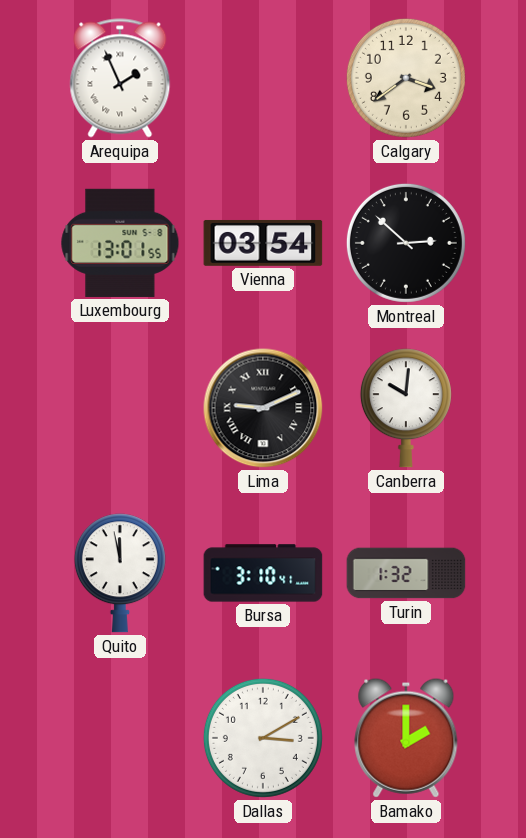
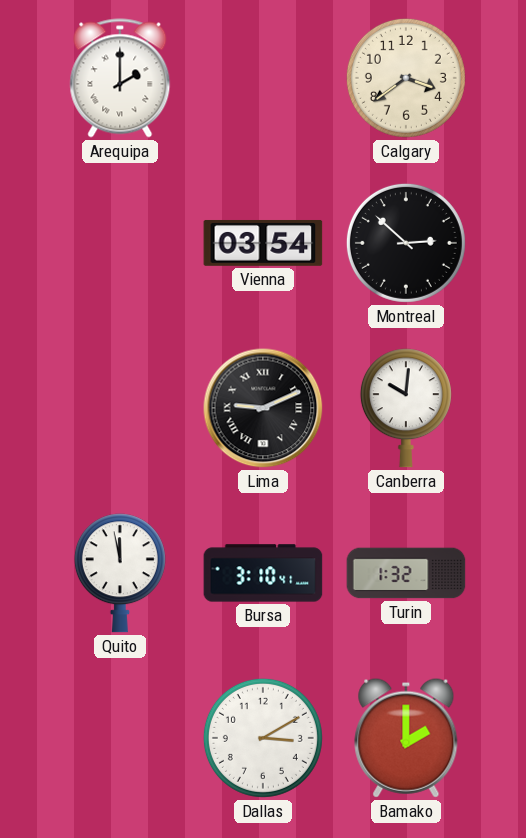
Arequipa: 1:56 -> 2:00
Luxembourg: 13:01 -> none
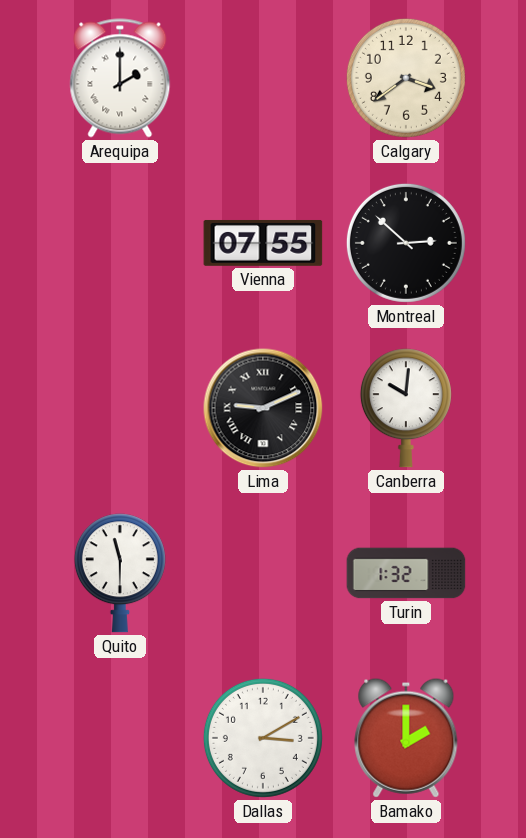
Vienna: 03:54 -> 07:55
Quito: 11:58 -> 11:30
Bursa: 3:10 -> none
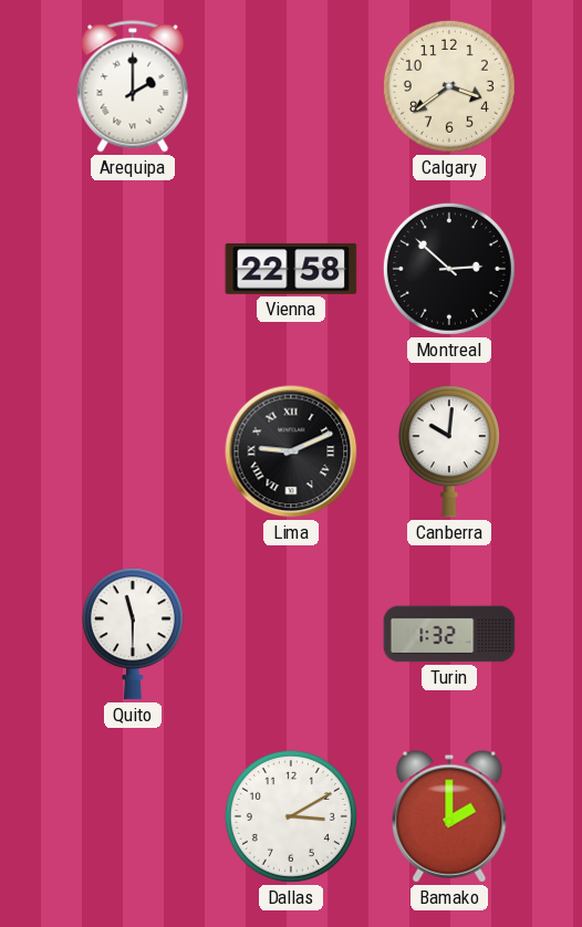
Vienna: 07:55 -> 22:58
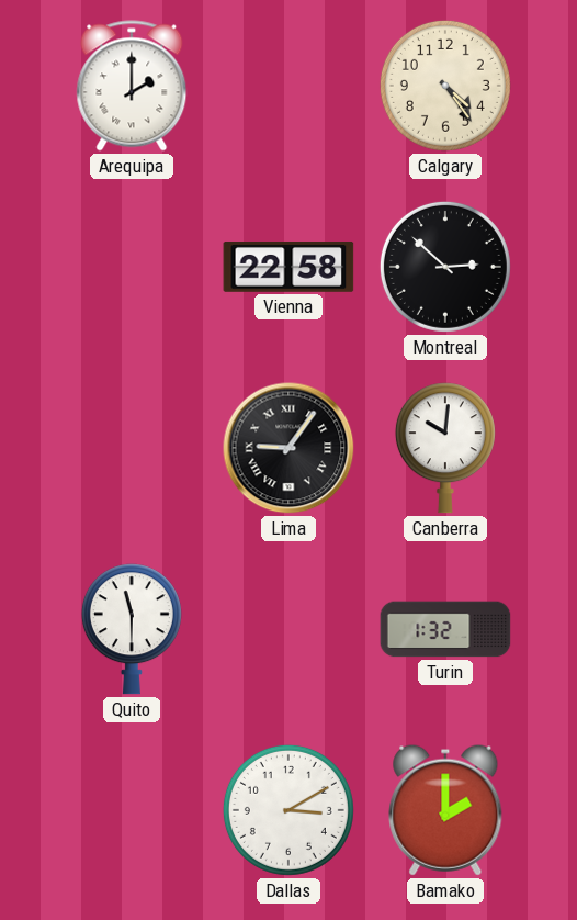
Calgary: 3:39 -> 4:24
Lima: 9:11 -> 9:06
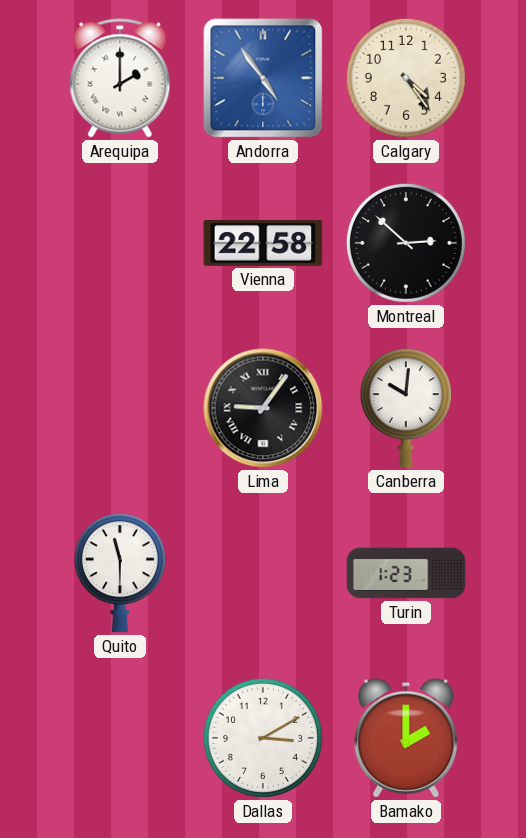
Andorra: none -> 4:54
Turin: 1:32 -> 1:23
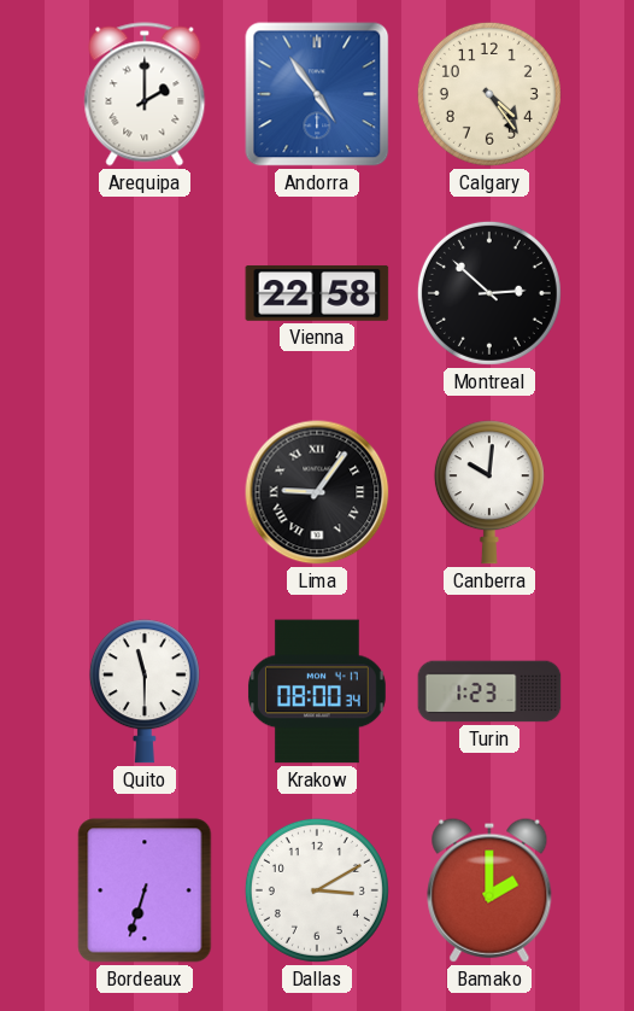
Krakow: none -> 08:00
Bordeaux: none -> 6:33
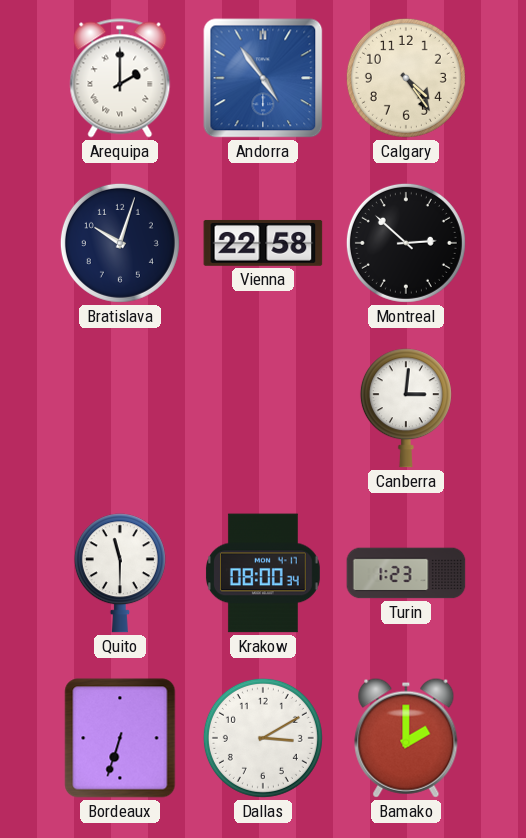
Bratislava: none -> 10:03
Lima: 9:06 -> none
Canberra: 10:01 -> 3:01
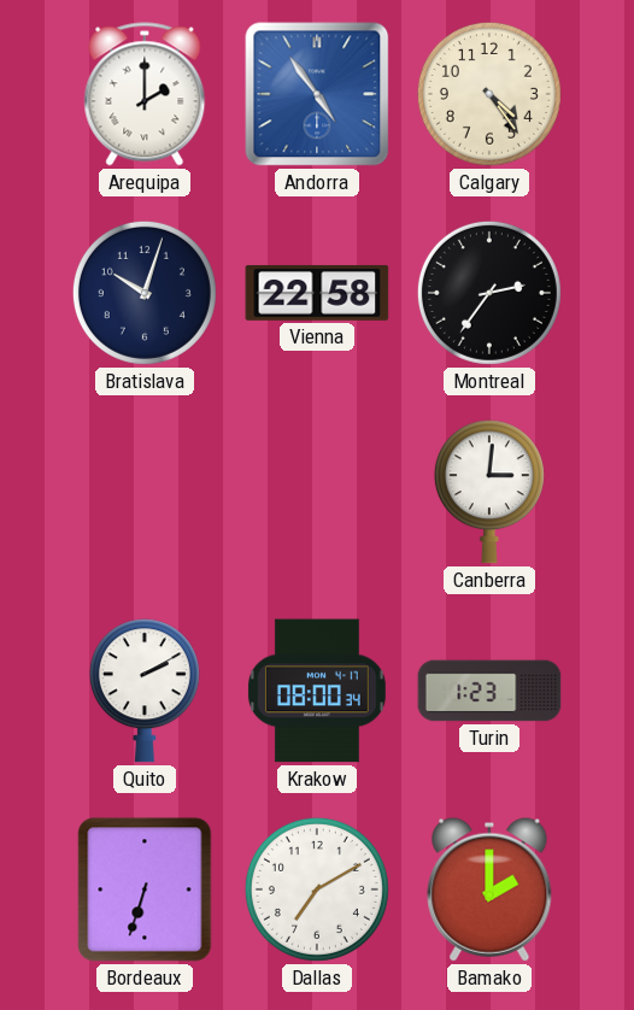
Montreal: 2:52 -> 2:36
Quito: 11:30 -> 2:10
Dallas: 3:10 -> 7:10
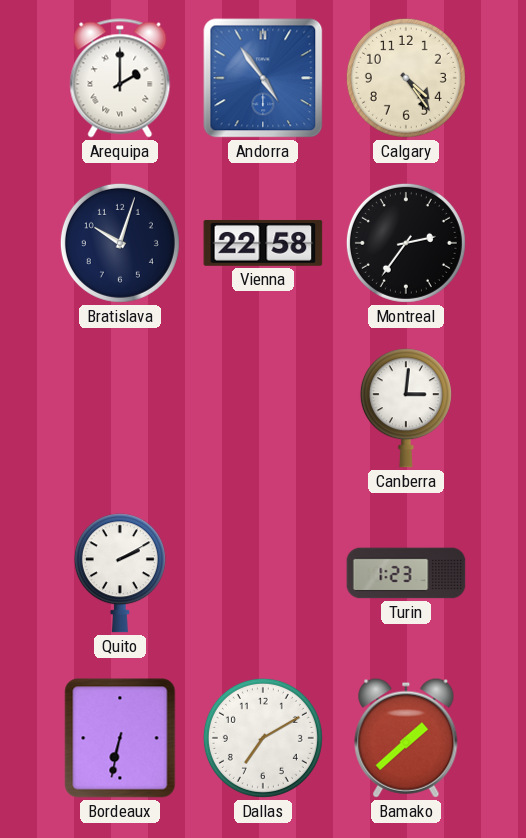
Krakow: 08:00 -> none
Bordeaux: 6:33 -> 6:32
Bamako: 2:00 -> 1:38
